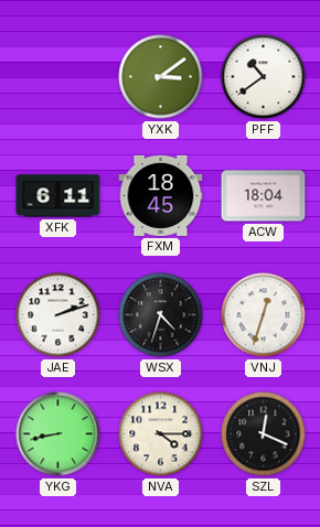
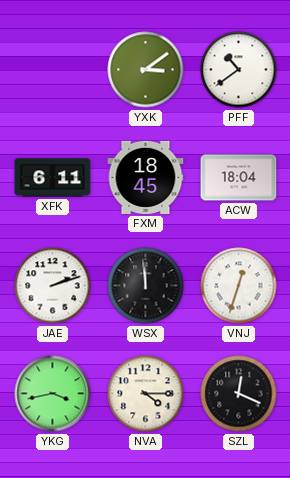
WSX: 4:33 -> 11:59
YKG: 8:43 -> 3:43
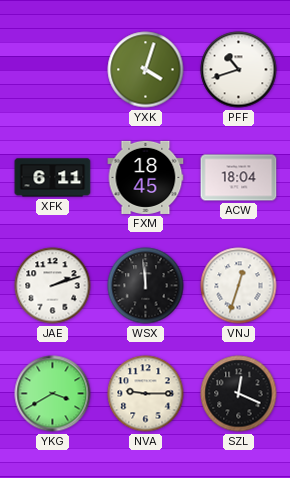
YXK: 3:09 -> 4:03
PFF: 10:39 -> 10:42
YKG: 3:43 -> 3:40
NVA: 4:15 -> 9:15
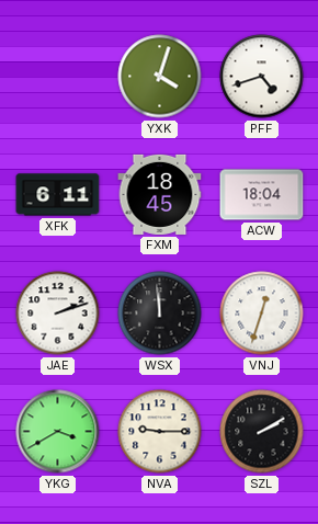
PFF: 10:42 -> 4:42
SZL: 12:19 -> 2:10
